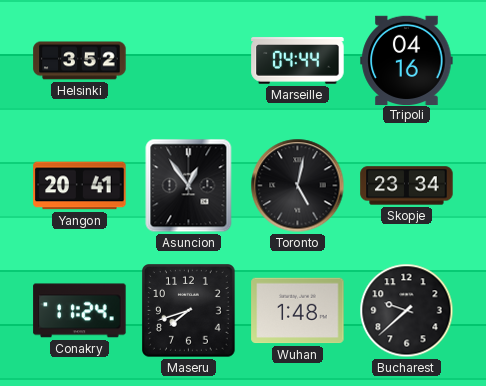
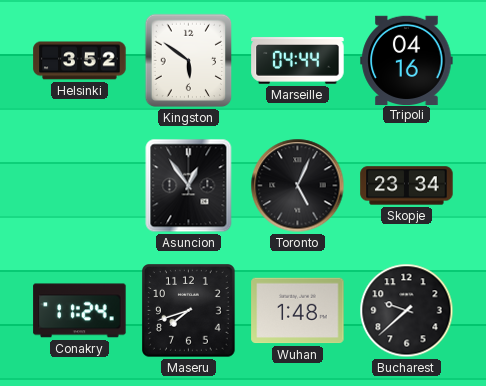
Kingston: none -> 5:51
Yangon: 20:41 -> none
Toronto: 5:02 -> 5:04
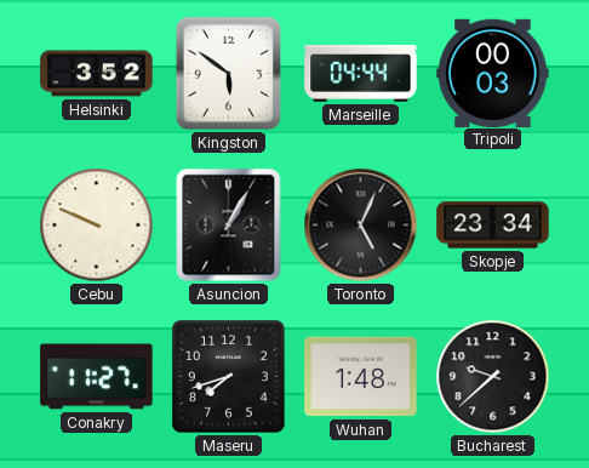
Tripoli: 04:16 -> 00:03
Cebu: none -> 9:49
Asuncion: 12:54 -> 1:05
Conakry: 11:24 -> 11:27
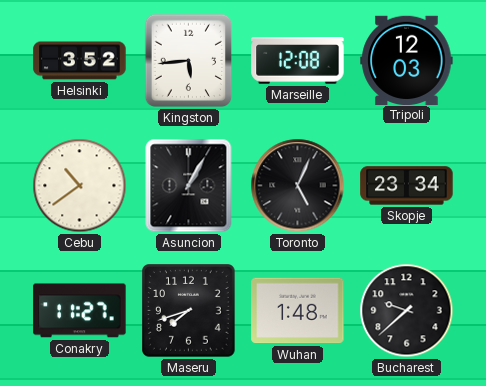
Kingston: 5:51 -> 5:44
Marseille: 04:44 -> 12:08
Tripoli: 00:03 -> 12:03
Cebu: 9:49 -> 10:39
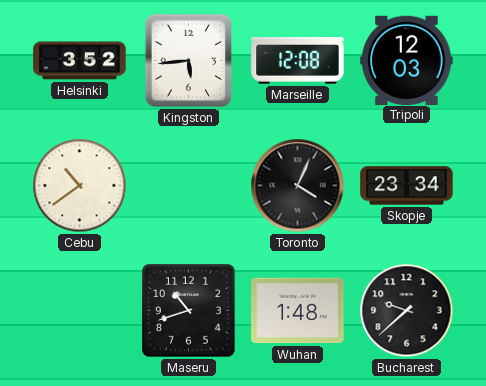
Asuncion: 1:05 -> none
Toronto: 5:04 -> 4:04
Conakry: 11:27 -> none
Maseru: 7:42 -> 10:42
